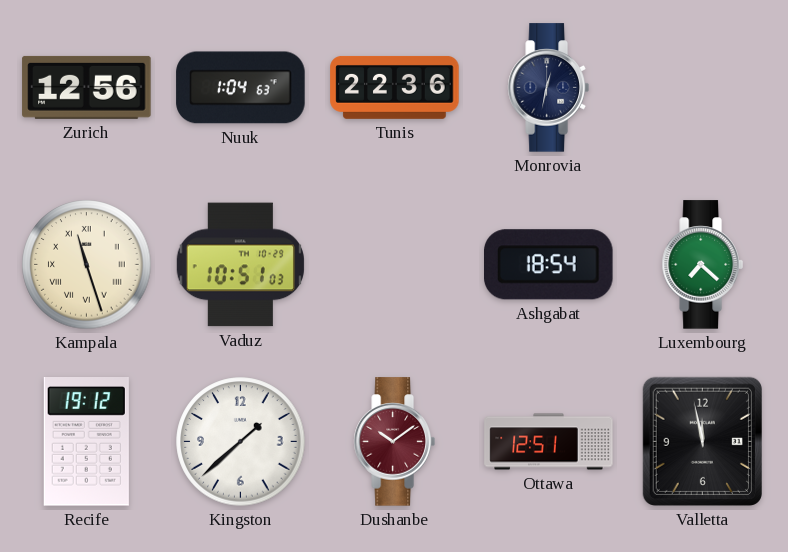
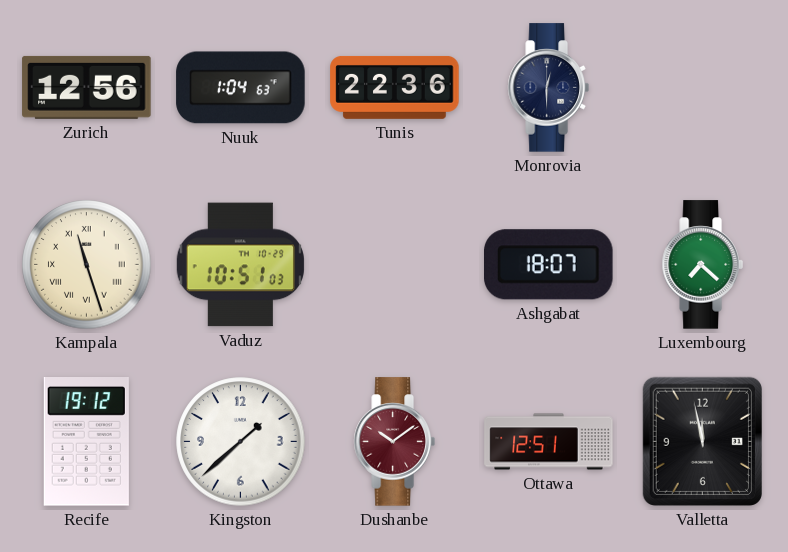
Monrovia: 12:32 -> 12:30
Ashgabat: 18:54 -> 18:07
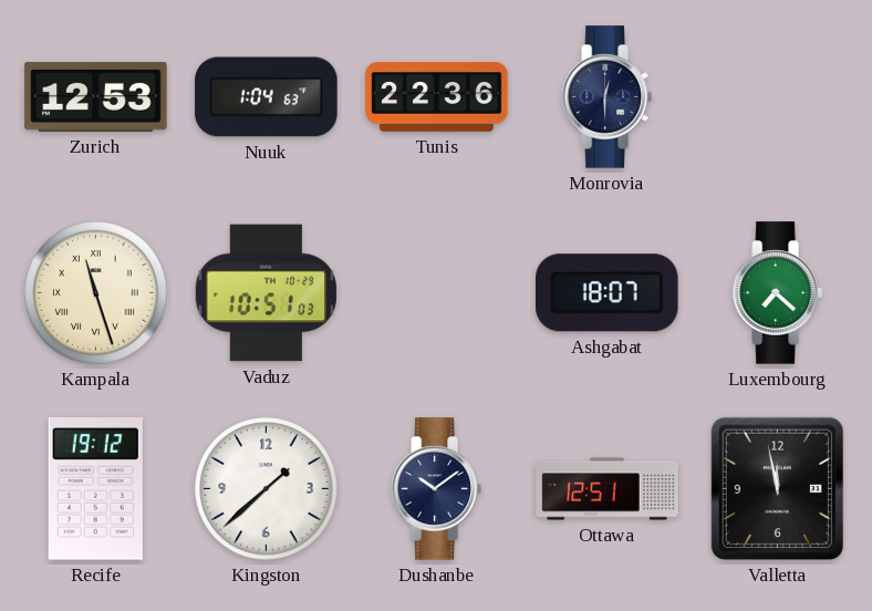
Zurich: 12:56 -> 12:53
Dushanbe dial: burgundy -> navy
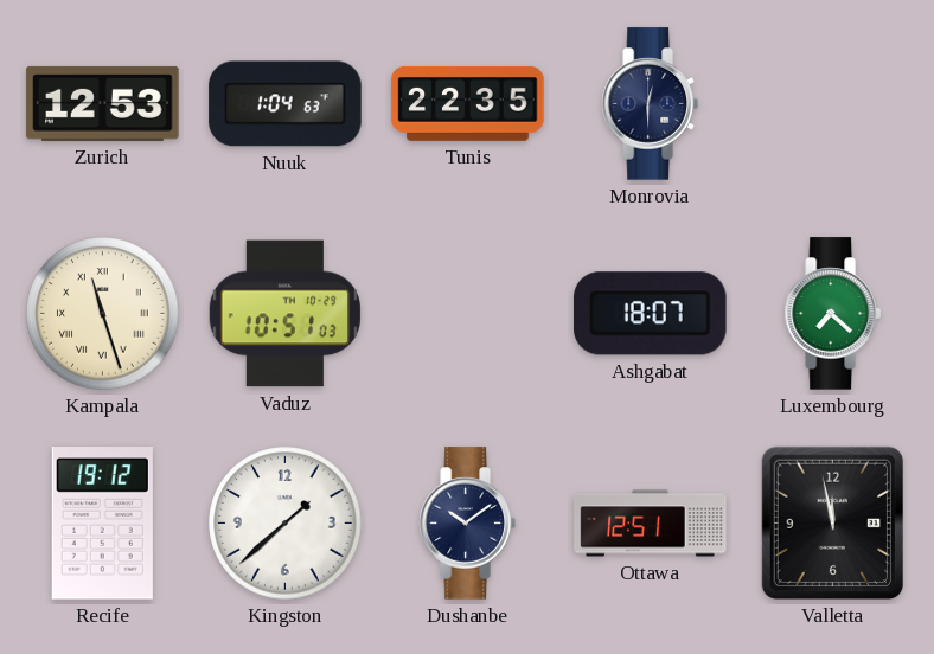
Tunis: 22:36 -> 22:35
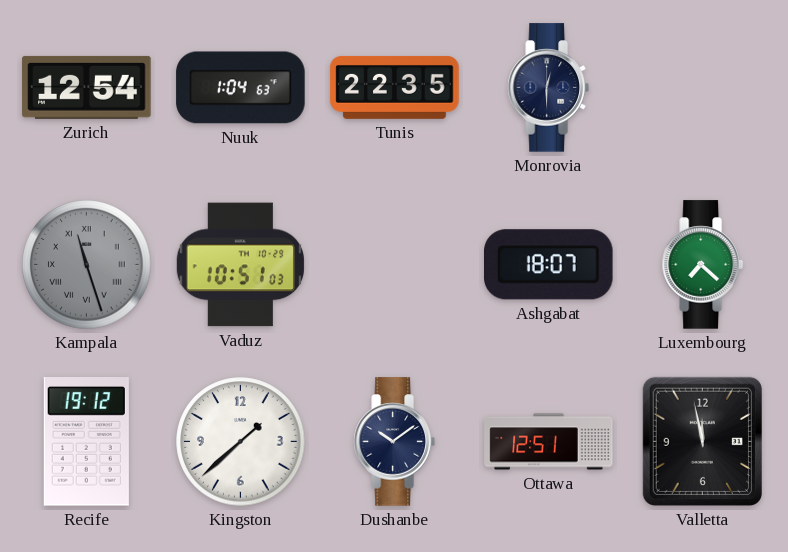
Zurich: 12:53 -> 12:54
Kampala dial: cream -> grey
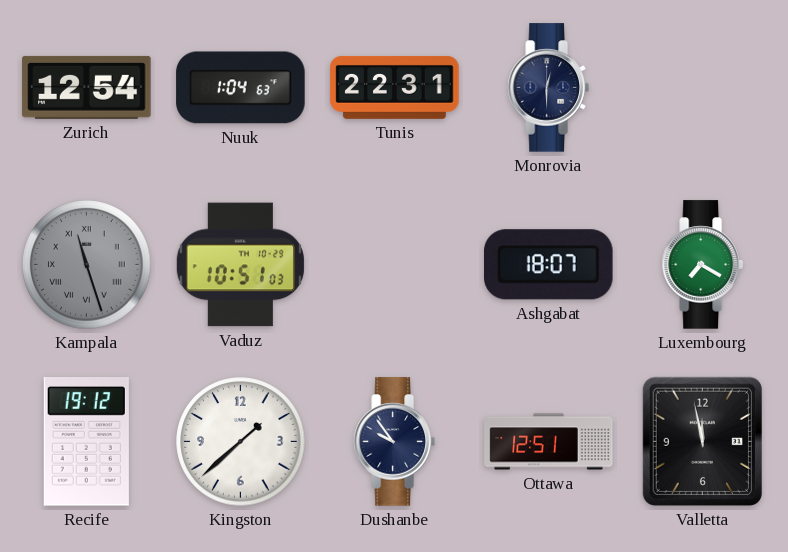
Tunis: 22:35 -> 22:31
Luxembourg: 7:22 -> 7:20
Dushanbe: 10:09 -> 9:54
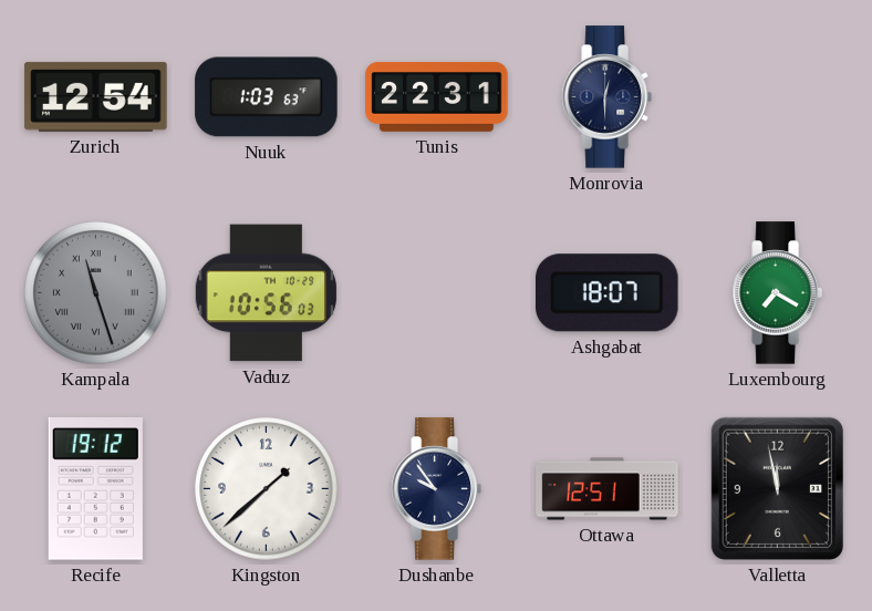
Nuuk: 1:04 -> 1:03
Vaduz: 10:51 -> 10:56
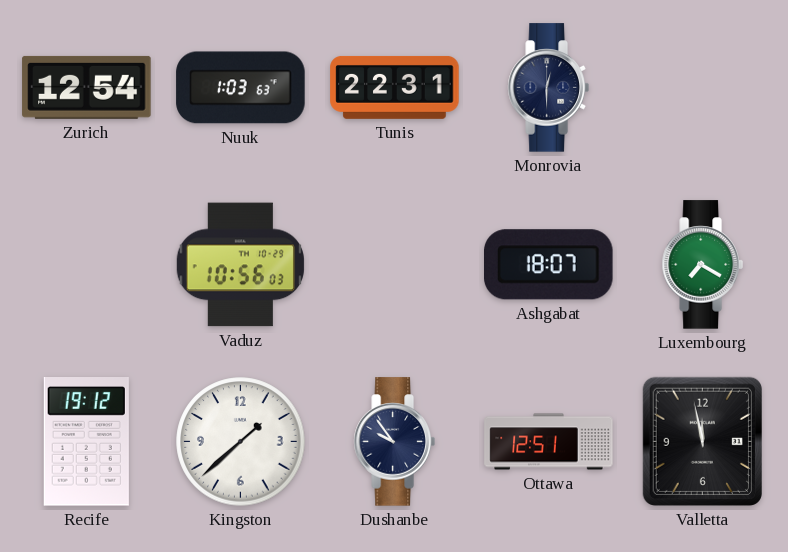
Kampala: 11:27 -> none
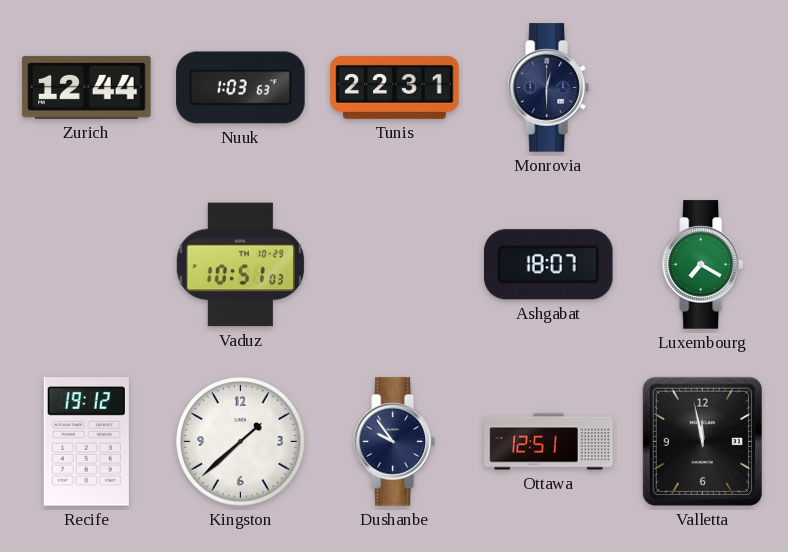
Zurich: 12:54 -> 12:44
Vaduz: 10:56 -> 10:51
